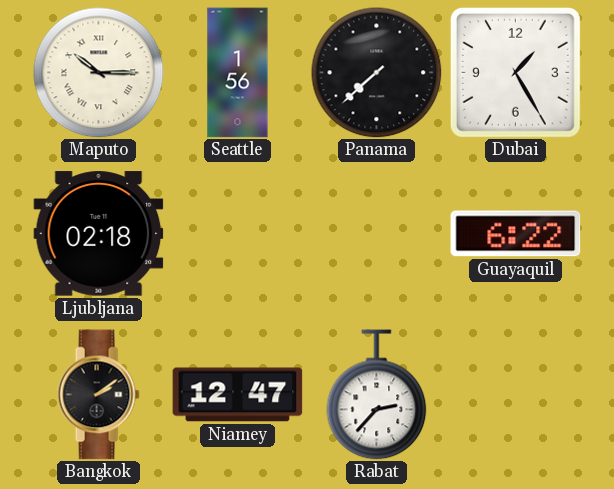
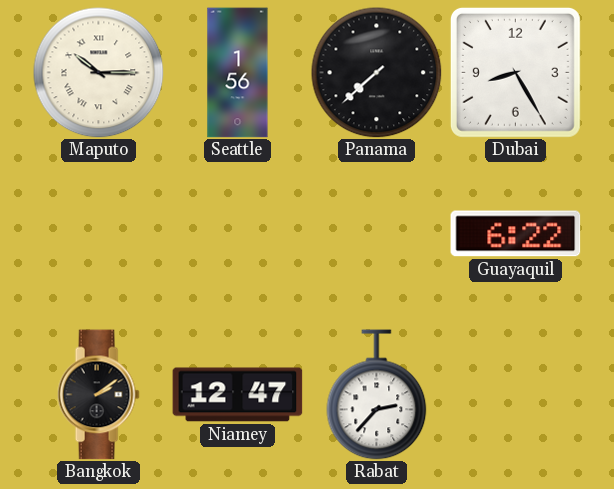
Dubai: 1:25 -> 8:25
Ljubljana: 02:18 -> none
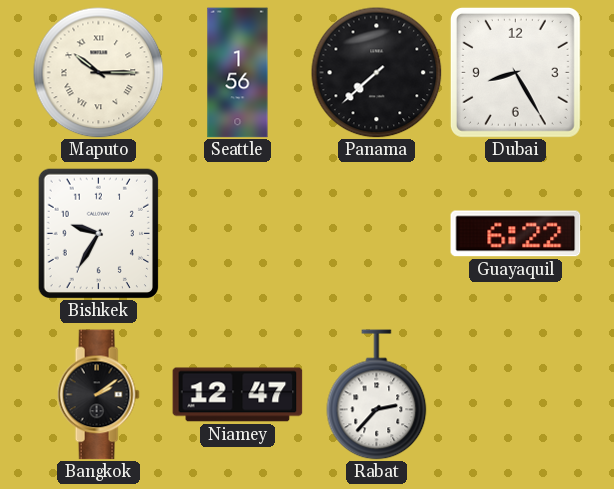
Bishkek: none -> 9:35
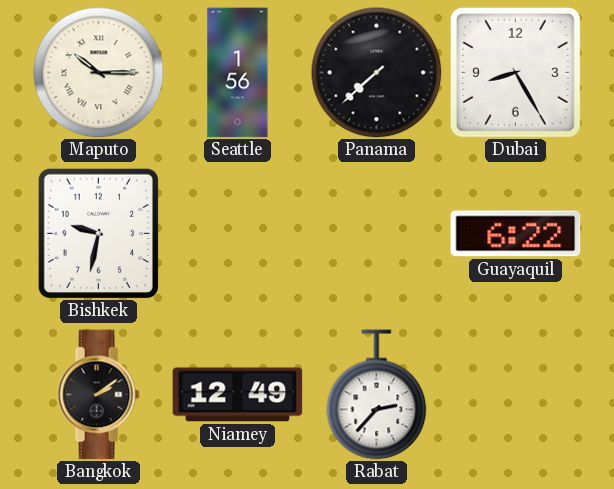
Bishkek: 9:35 -> 9:32
Niamey: 12:47 -> 12:49
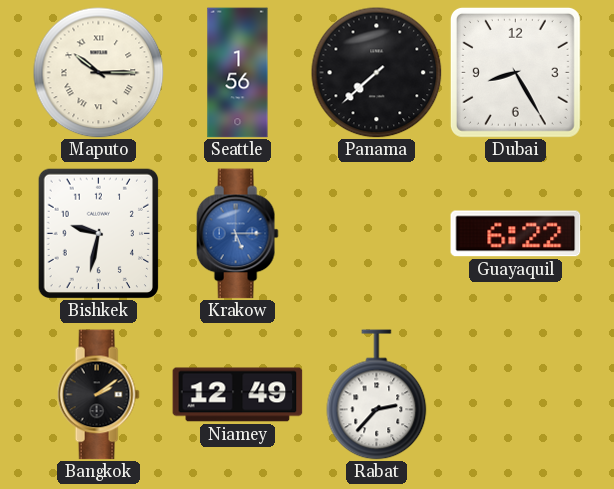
Krakow: none -> 5:15
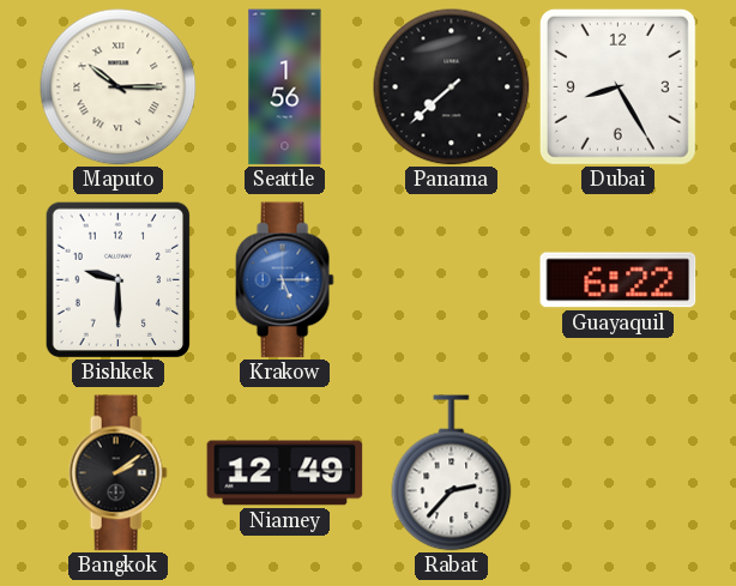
Bishkek: 9:32 -> 9:30
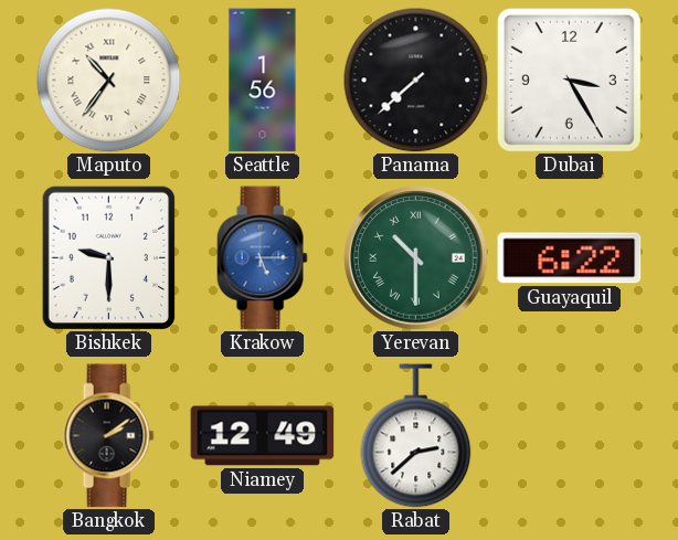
Maputo: 10:15 -> 10:36
Dubai: 8:25 -> 3:25
Yerevan: none -> 10:30
Rabat: 2:37 -> 2:38
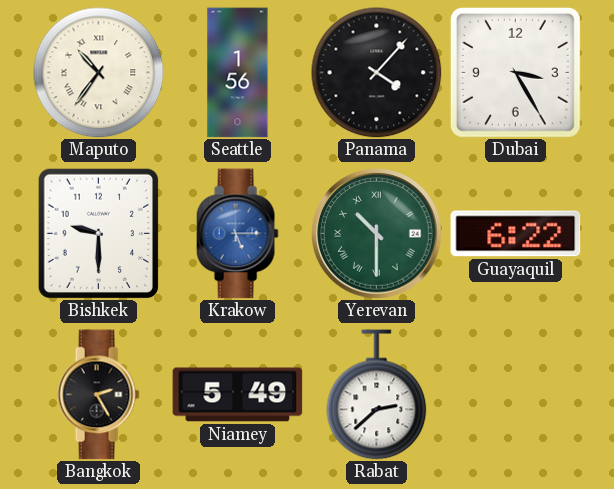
Panama: 7:38 -> 4:07
Bangkok: 2:09 -> 2:25
Niamey: 12:49 -> 5:49
